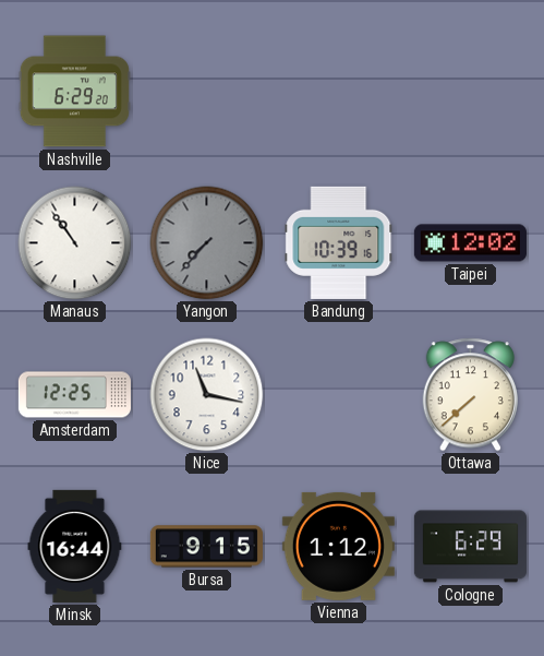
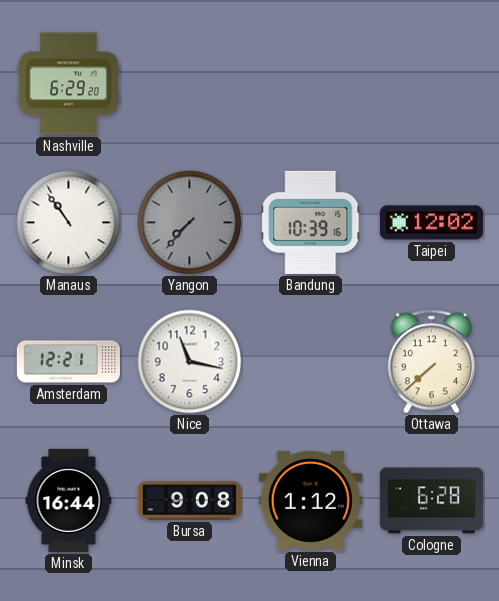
Amsterdam: 12:25 -> 12:21
Bursa: 9:15 -> 9:08
Cologne: 6:29 -> 6:28
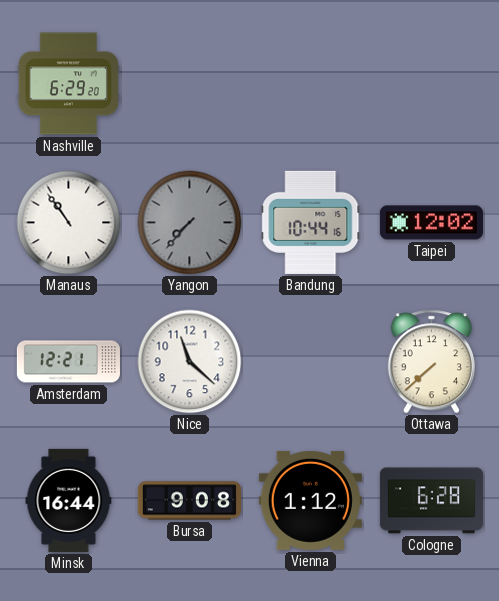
Bandung: 10:39 -> 10:44
Nice: 11:17 -> 11:22
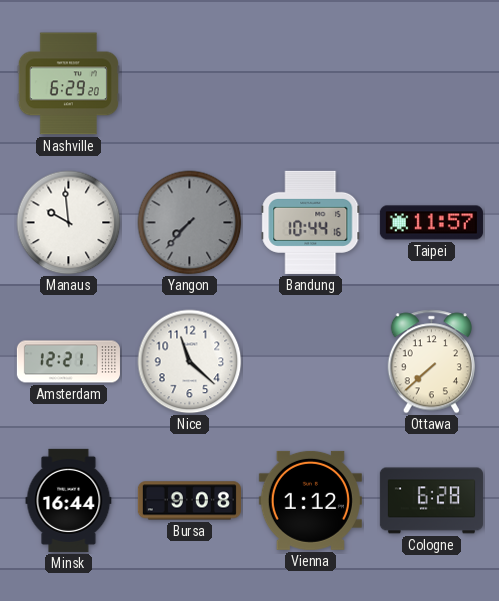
Manaus: 10:54 -> 9:59
Taipei: 12:02 -> 11:57
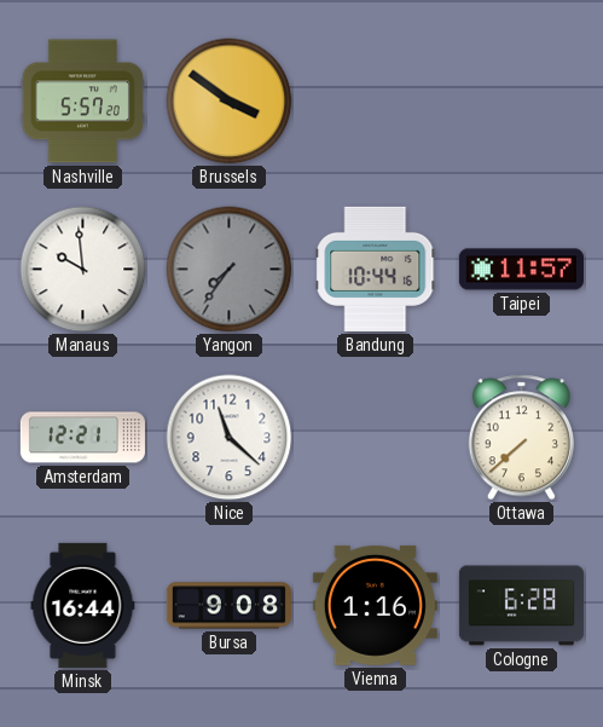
Nashville: 6:29 -> 5:57
Brussels: none -> 3:51
Yangon: 7:37 -> 7:36
Vienna: 1:12 -> 1:16
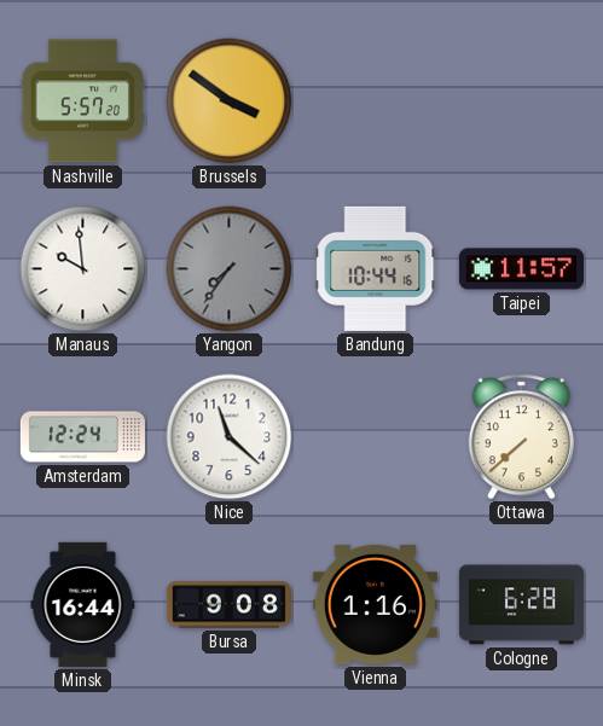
Amsterdam: 12:21 -> 12:24
